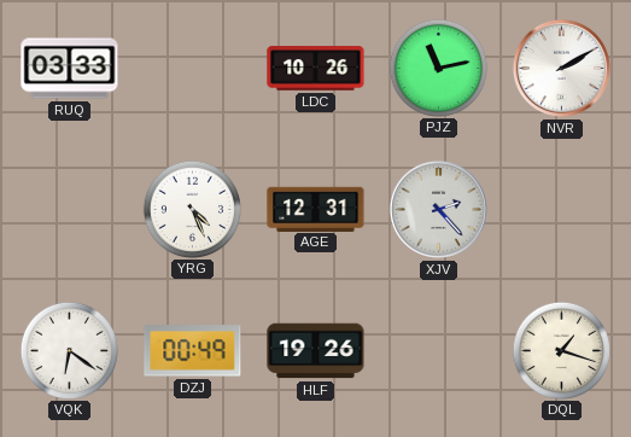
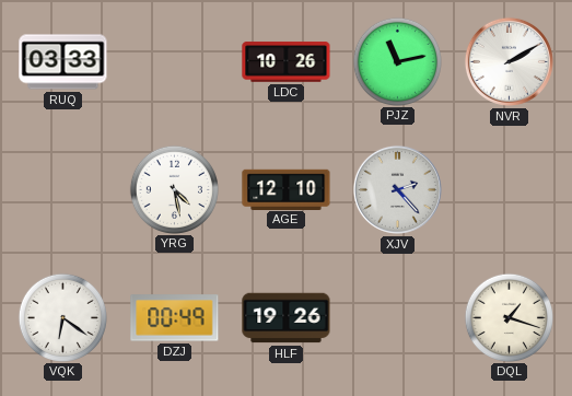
YRG: 4:26 -> 4:28
AGE: 12:31 -> 12:10
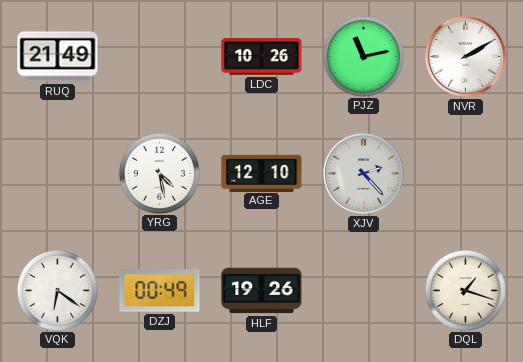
RUQ: 03:33 -> 21:49
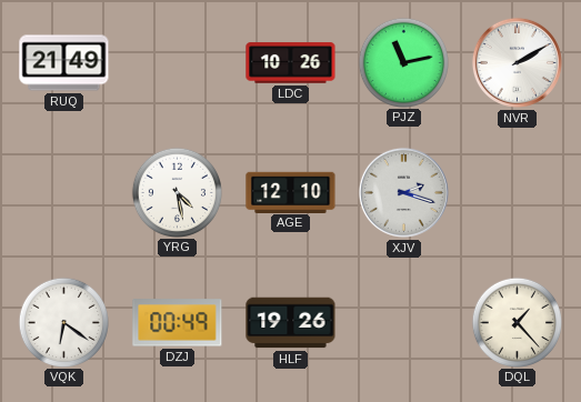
XJV: 2:23 -> 2:18
DQL: 1:18 -> 1:23
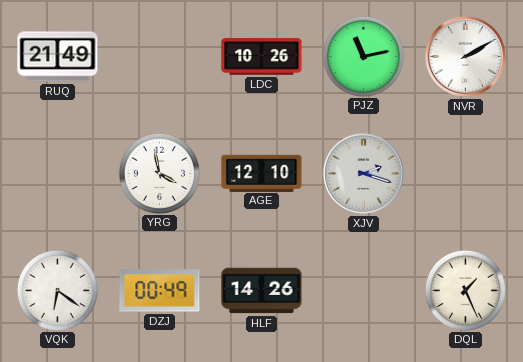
YRG: 4:28 -> 3:58
HLF: 19:26 -> 14:26
DQL: 1:23 -> 1:26
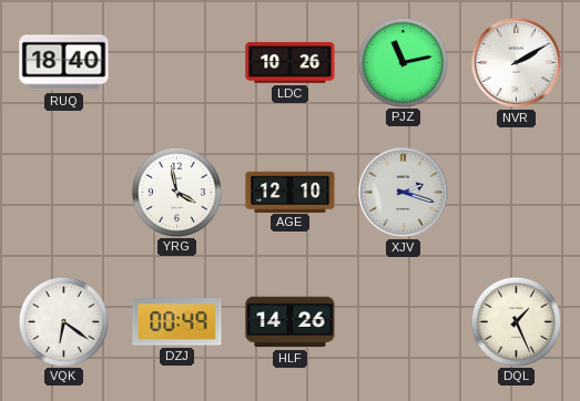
RUQ: 21:49 -> 18:40
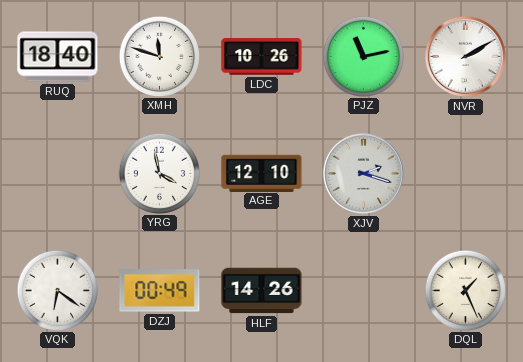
XMH: none -> 11:48
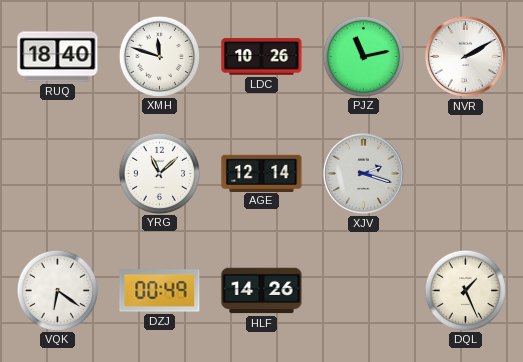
YRG: 3:58 -> 11:08
AGE: 12:10 -> 12:14
